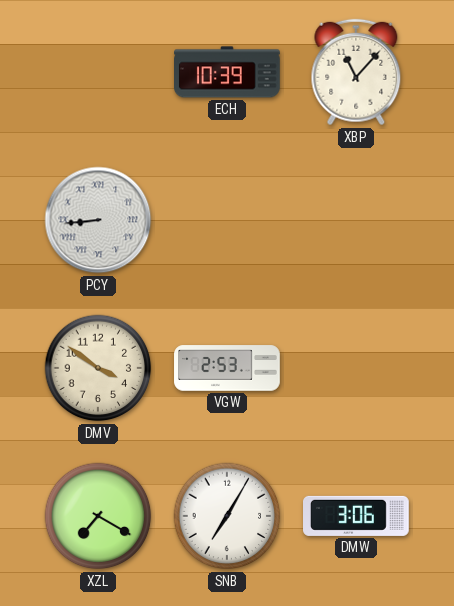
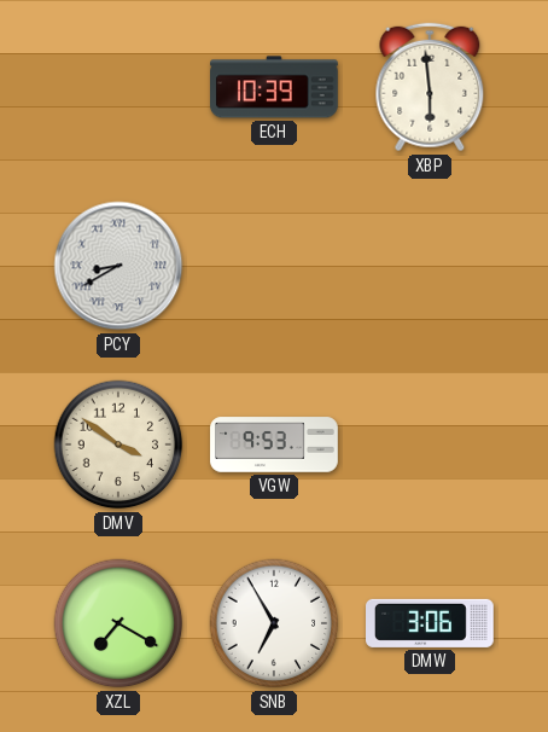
XBP: 11:07 -> 5:59
PCY: 8:44 -> 8:40
VGW: 2:53 -> 9:53
SNB: 7:05 -> 6:55
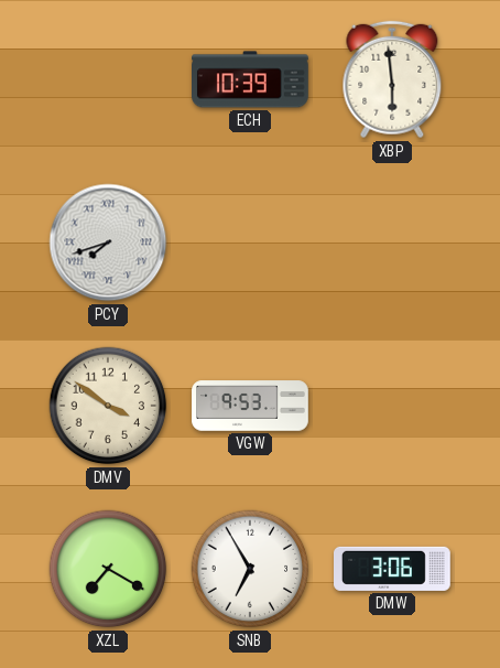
PCY: 8:40 -> 7:42
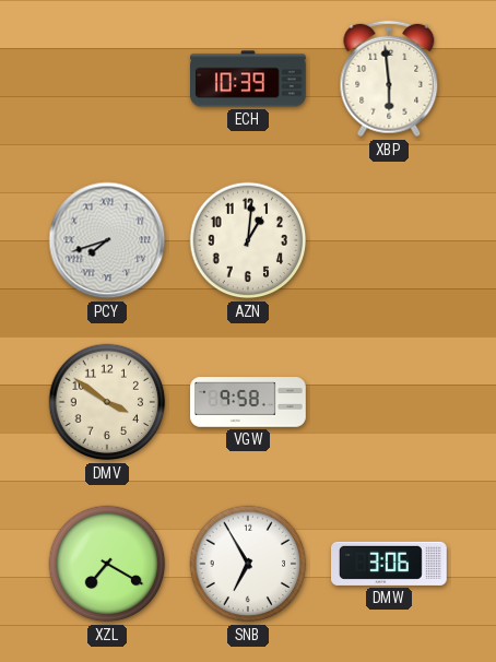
AZN: none -> 1:01
VGW: 9:53 -> 9:58
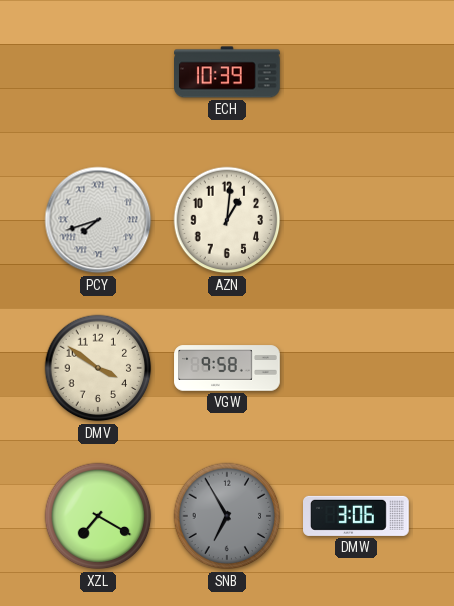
XBP: 5:59 -> none
SNB dial: white -> grey
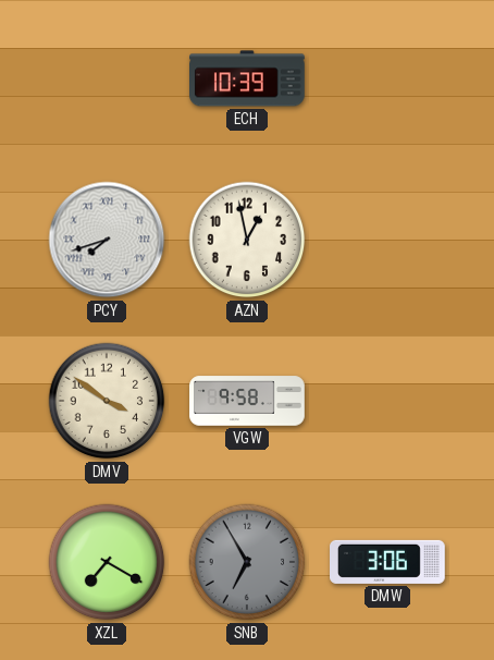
AZN: 1:01 -> 12:58
